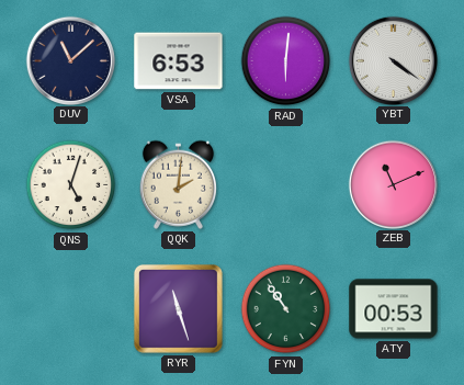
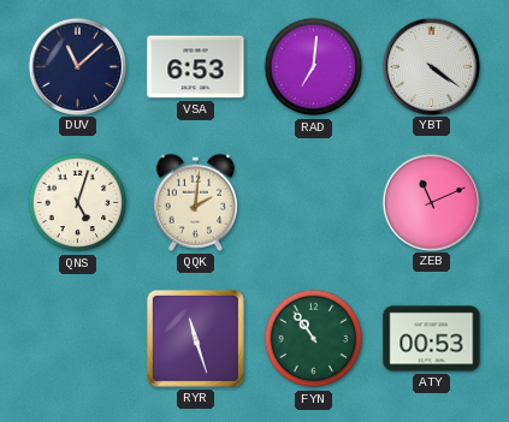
RAD: 6:01 -> 7:01
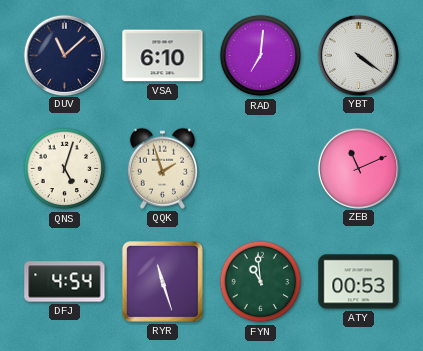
VSA: 6:53 -> 6:10
QQK: 2:01 -> 1:57
DFJ: none -> 4:54
FYN: 10:54 -> 10:59
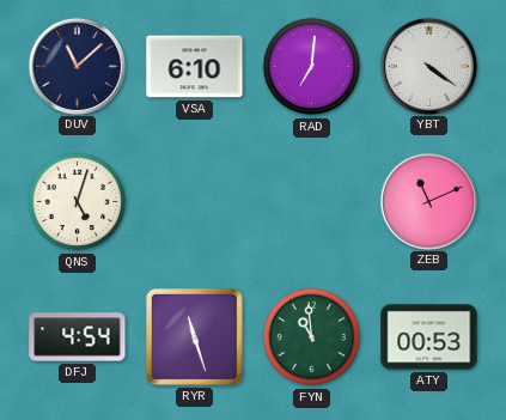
QQK: 1:57 -> none
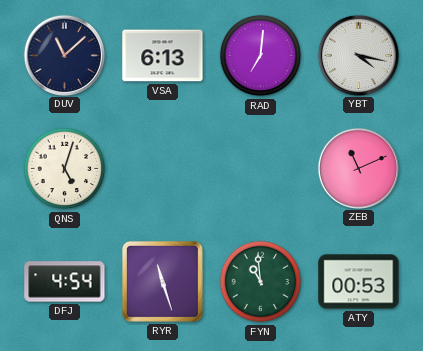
VSA: 6:10 -> 6:13
YBT: 4:21 -> 4:17
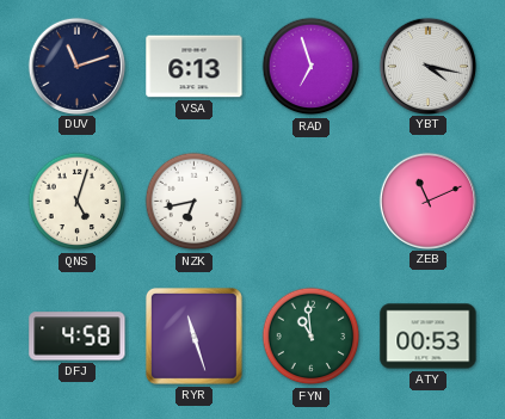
DUV: 11:08 -> 11:12
RAD: 7:01 -> 6:57
NZK: none -> 6:43
DFJ: 4:54 -> 4:58
